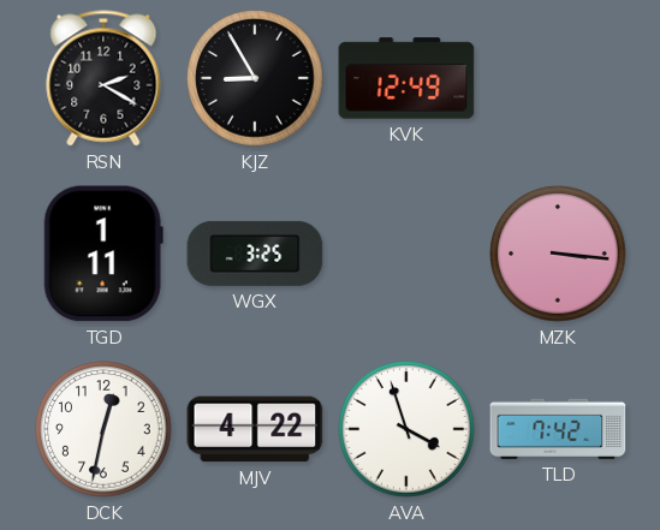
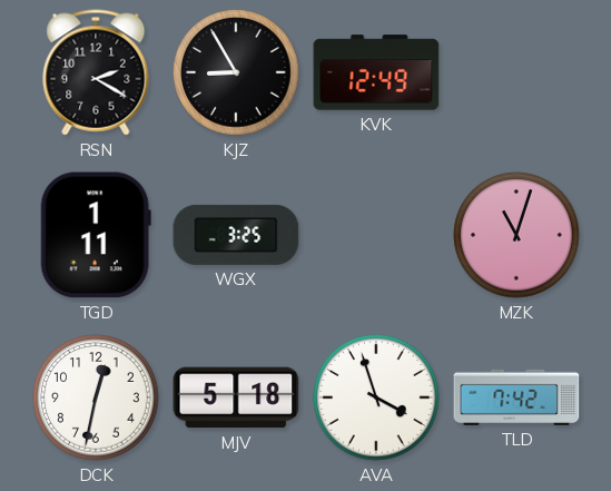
MZK: 3:16 -> 11:03
MJV: 4:22 -> 5:18
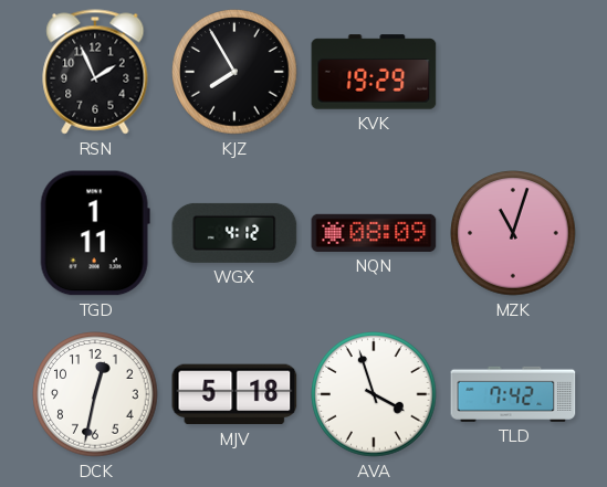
RSN: 2:20 -> 1:56
KJZ: 8:55 -> 7:55
KVK: 12:49 -> 19:29
WGX: 3:25 -> 4:12
NQN: none -> 08:09
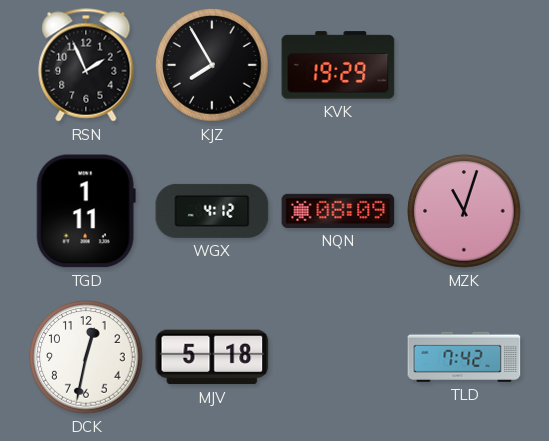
AVA: 3:57 -> none
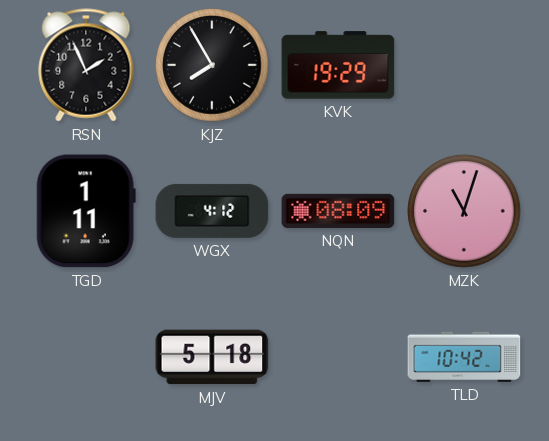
DCK: 12:32 -> none
TLD: 7:42 -> 10:42
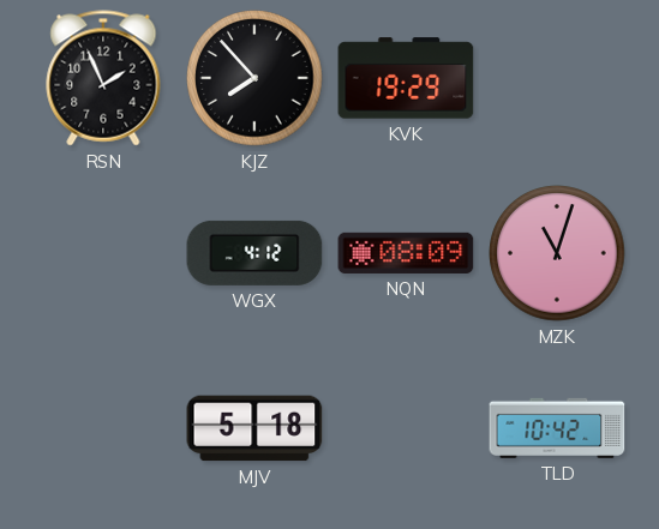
KJZ: 7:55 -> 7:53
TGD: 1:11 -> none
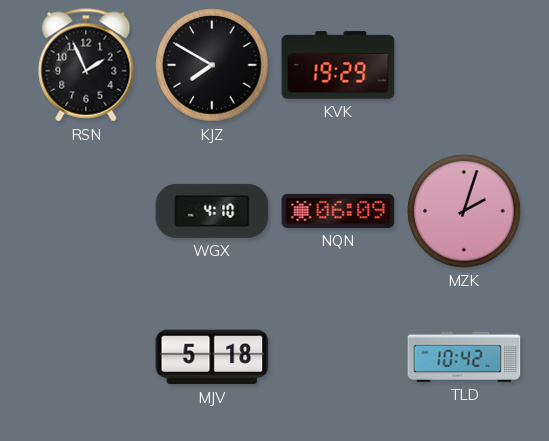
KJZ: 7:53 -> 7:50
WGX: 4:12 -> 4:10
NQN: 08:09 -> 06:09
MZK: 11:03 -> 2:03
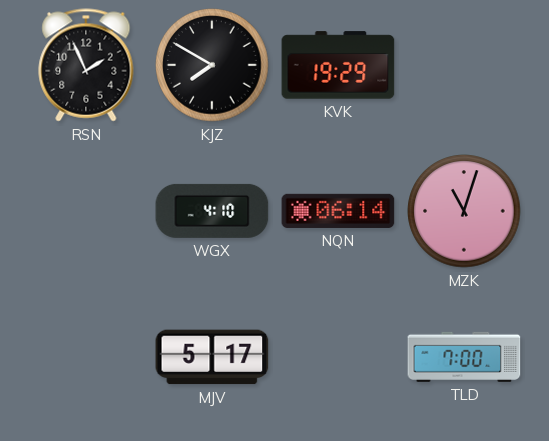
NQN: 06:09 -> 06:14
MZK: 2:03 -> 11:03
MJV: 5:18 -> 5:17
TLD: 10:42 -> 7:00
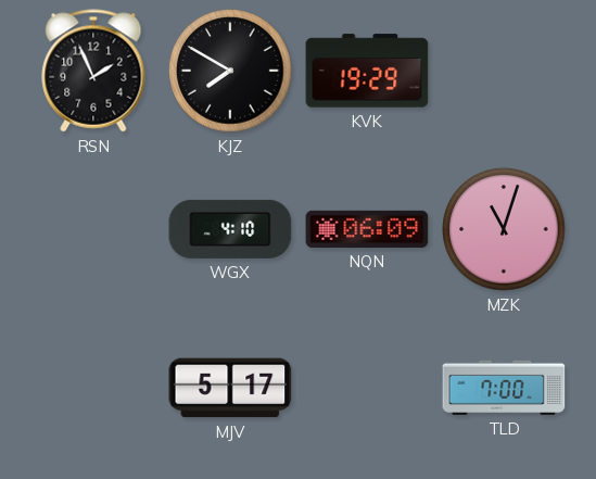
NQN: 06:14 -> 06:09
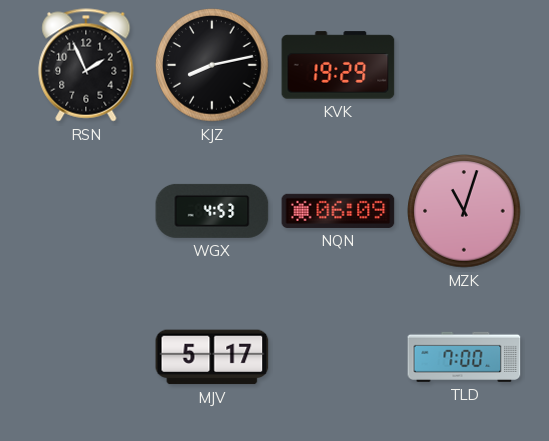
KJZ: 7:50 -> 8:13
WGX: 4:10 -> 4:53
